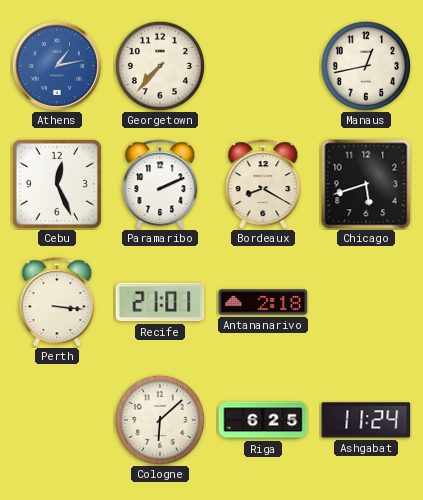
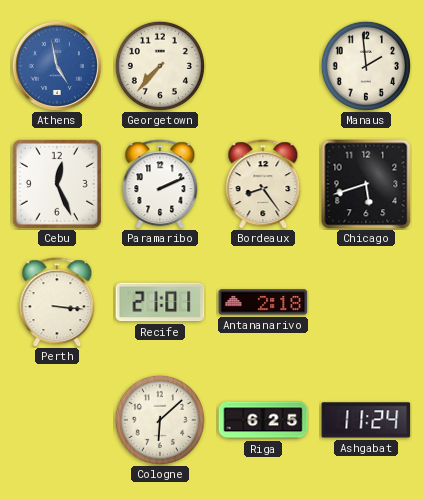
Athens: 1:13 -> 4:58
Manaus: 12:43 -> 1:59
Bordeaux: 8:20 -> 8:24
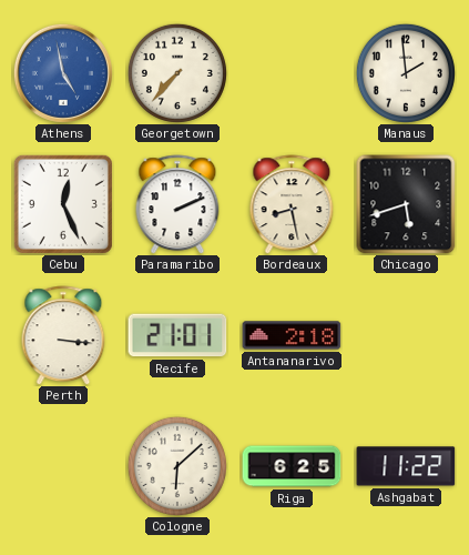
Bordeaux: 8:24 -> 8:28
Ashgabat: 11:24 -> 11:22
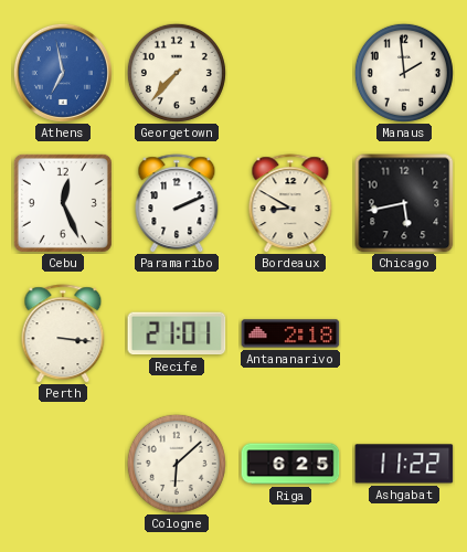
Athens: 4:58 -> 6:58
Bordeaux: 8:28 -> 8:50
Chicago: 5:42 -> 5:43
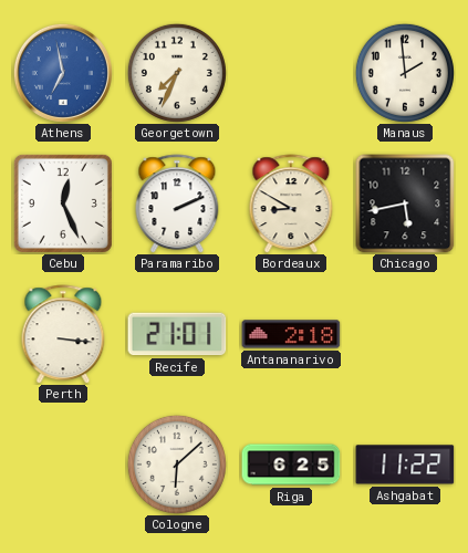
Georgetown: 7:37 -> 7:34
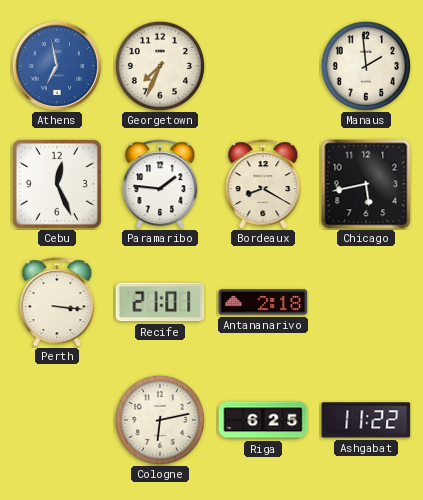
Paramaribo: 2:11 -> 1:46
Bordeaux: 8:50 -> 8:20
Cologne: 6:08 -> 6:13
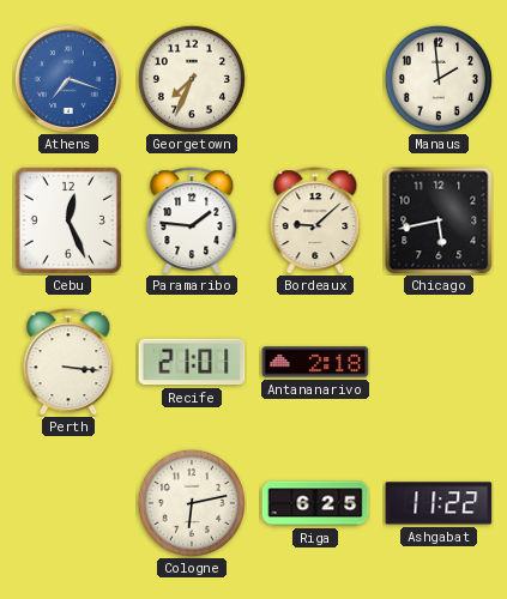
Athens: 6:58 -> 7:18
Bordeaux: 8:20 -> 9:08
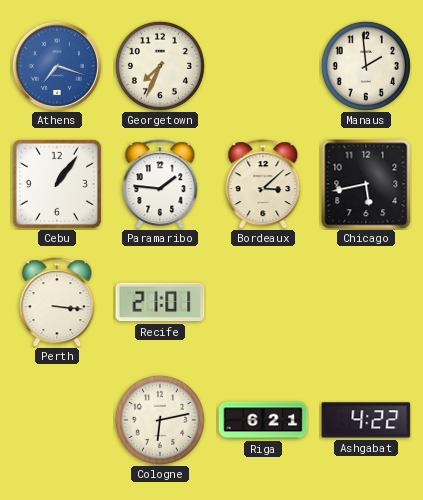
Cebu: 12:26 -> 1:06
Bordeaux: 9:08 -> 3:08
Antananarivo: 2:18 -> none
Riga: 6:25 -> 6:21
Ashgabat: 11:22 -> 4:22
